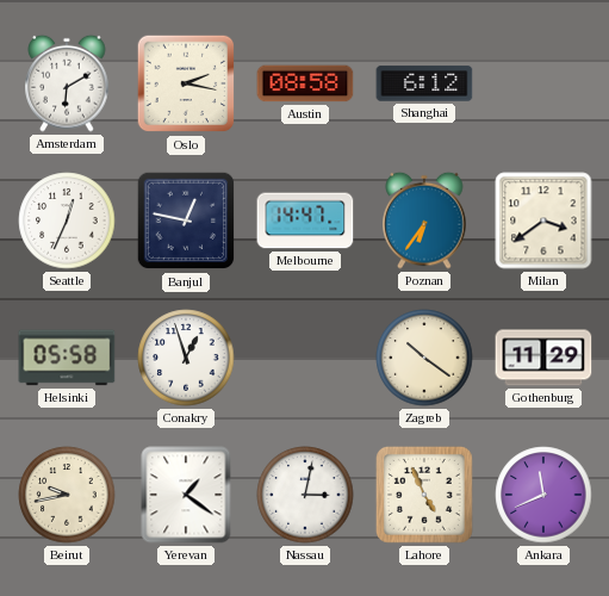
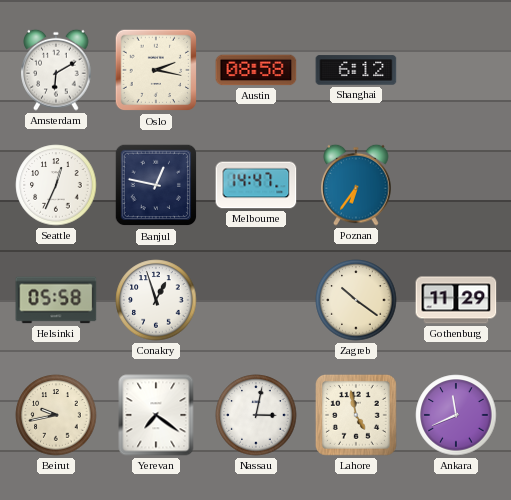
Milan: 3:39 -> none
Yerevan: 1:21 -> 7:21
Lahore: 4:56 -> 4:58
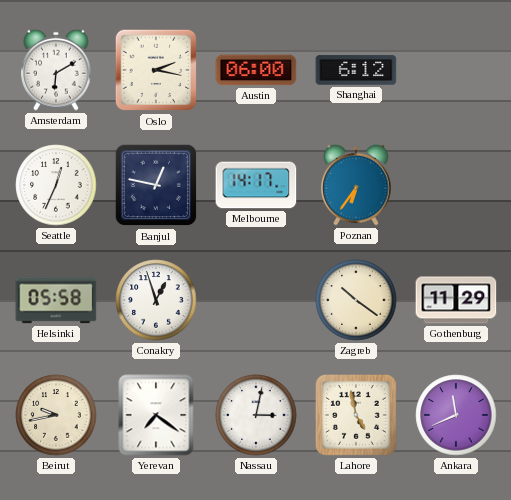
Austin: 08:58 -> 06:00
Melbourne: 14:47 -> 14:17
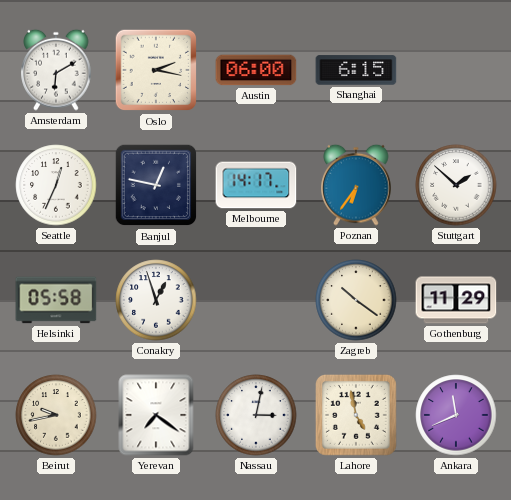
Shanghai: 6:12 -> 6:15
Stuttgart: none -> 1:52
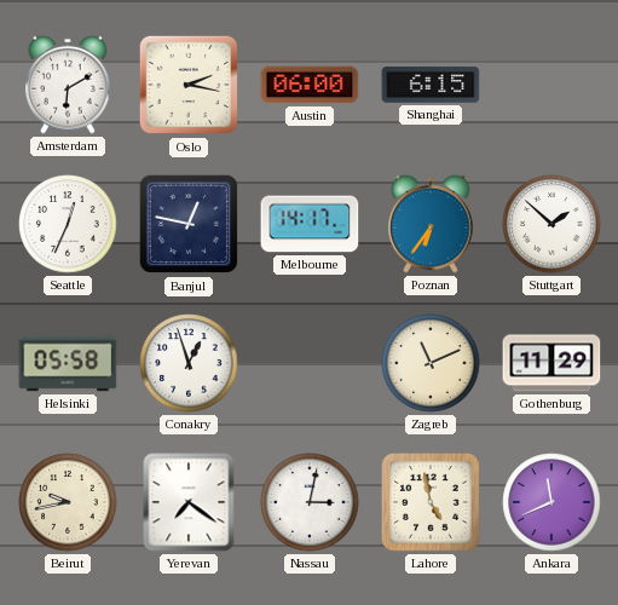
Zagreb: 10:21 -> 11:11
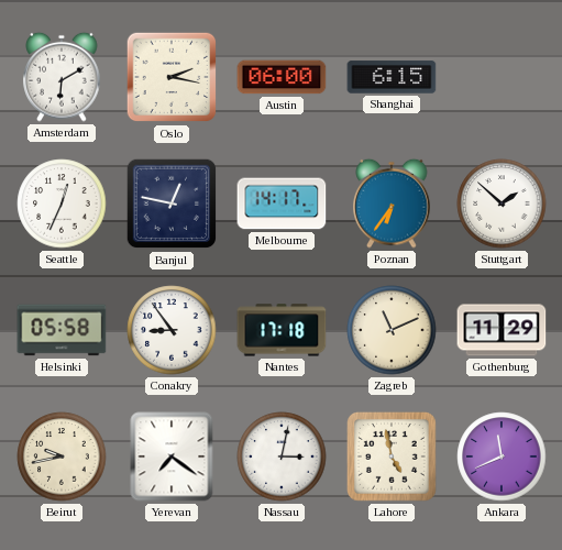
Conakry: 12:57 -> 8:54
Nantes: none -> 17:18
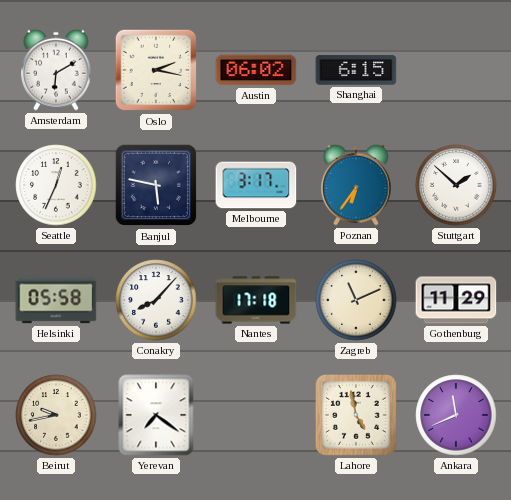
Austin: 06:00 -> 06:02
Banjul: 12:47 -> 5:47
Melbourne: 14:17 -> 3:17
Conakry: 8:54 -> 8:07
Nassau: 3:02 -> none
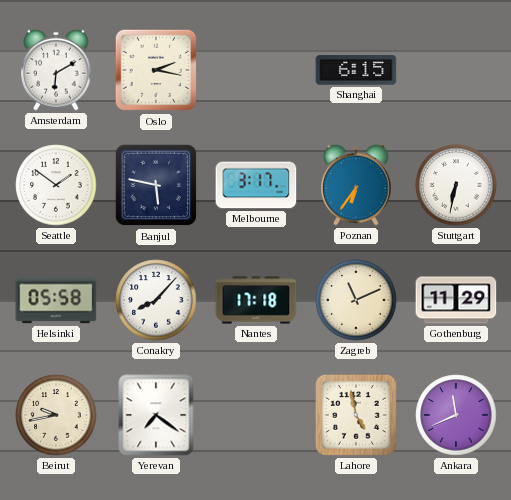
Austin: 06:02 -> none
Seattle: 12:34 -> 1:51
Stuttgart: 1:52 -> 6:32
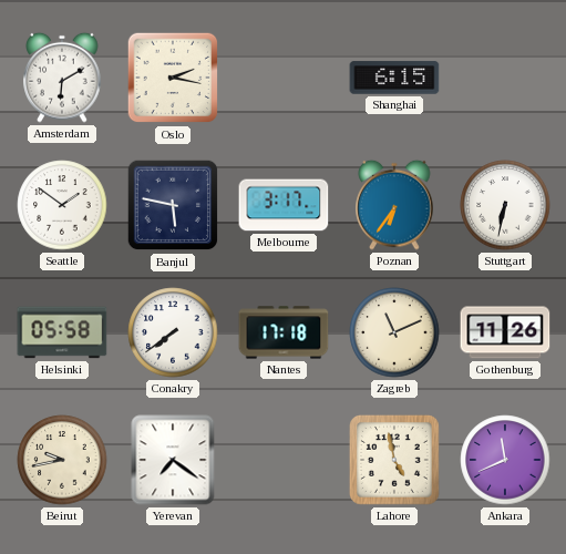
Conakry: 8:07 -> 7:39
Gothenburg: 11:29 -> 11:26
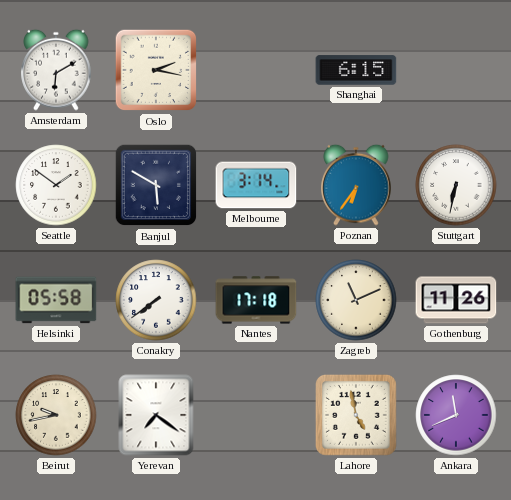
Banjul: 5:47 -> 5:50
Melbourne: 3:17 -> 3:14
